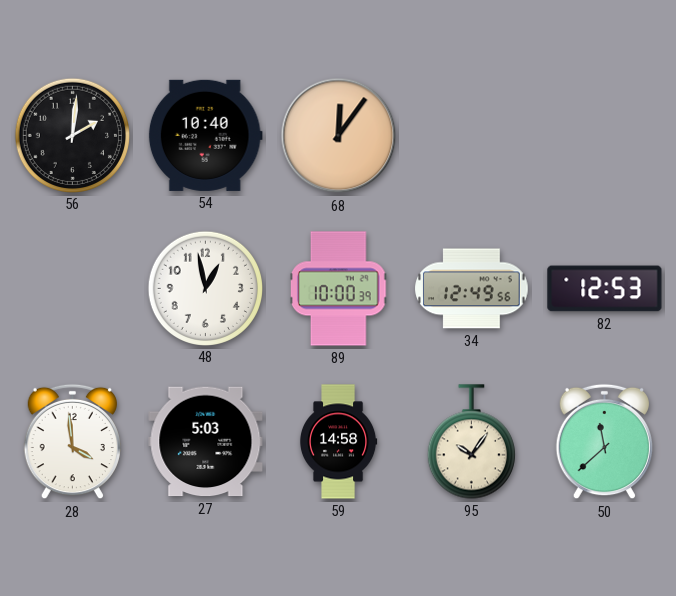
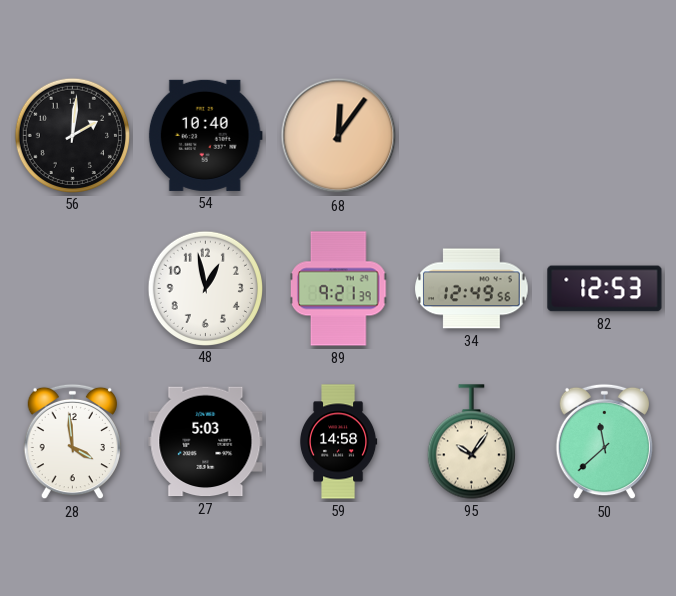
89: 10:00 -> 9:21
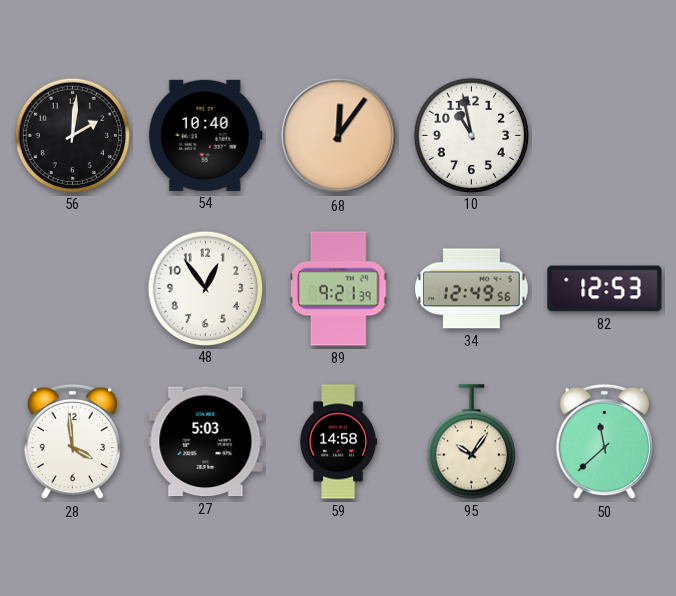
10: none -> 10:58
48: 12:58 -> 12:54
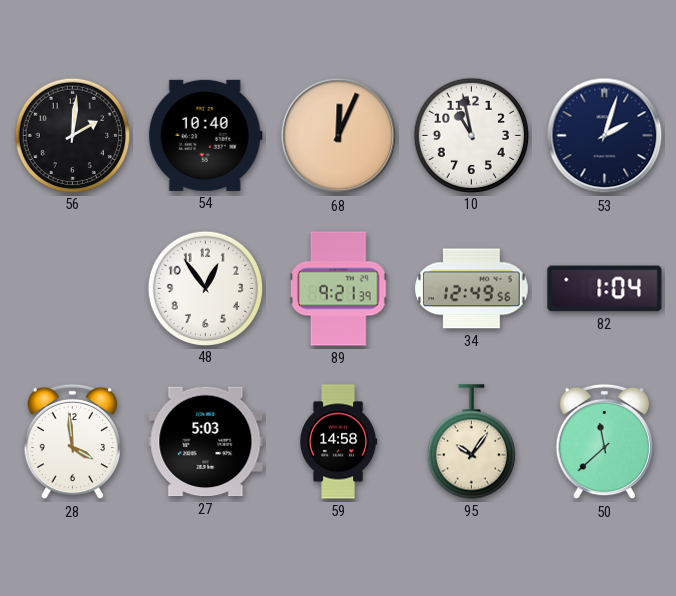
68: 12:06 -> 12:04
53: none -> 2:03
82: 12:53 -> 1:04
